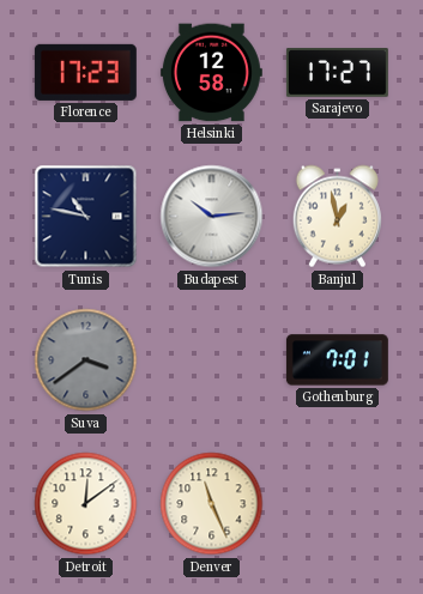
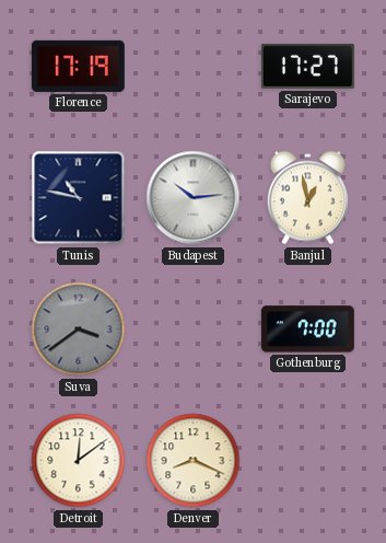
Florence: 17:23 -> 17:19
Helsinki: 12:58 -> none
Gothenburg: 7:01 -> 7:00
Denver: 11:26 -> 8:19
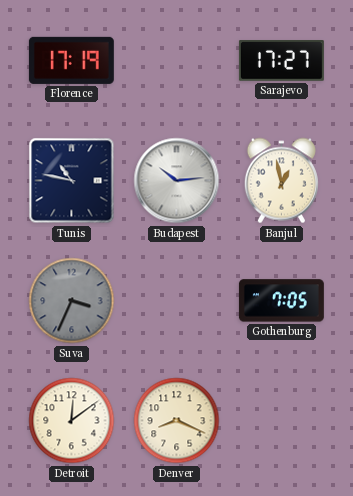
Suva: 3:39 -> 3:34
Gothenburg: 7:00 -> 7:05
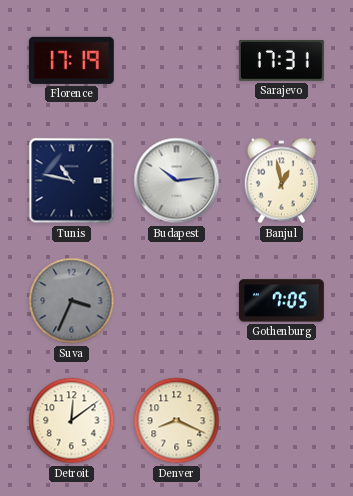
Sarajevo: 17:27 -> 17:31
